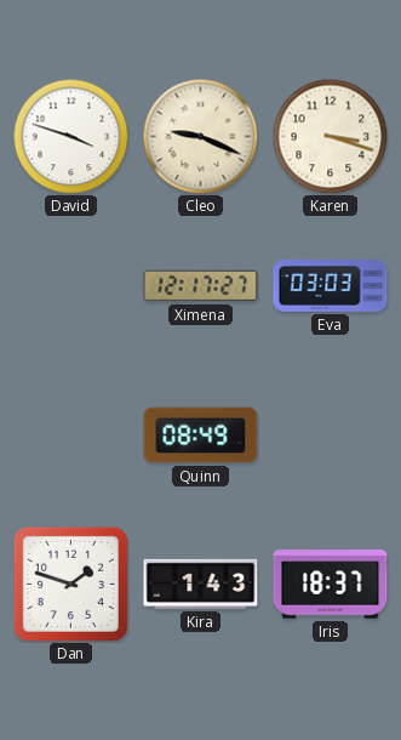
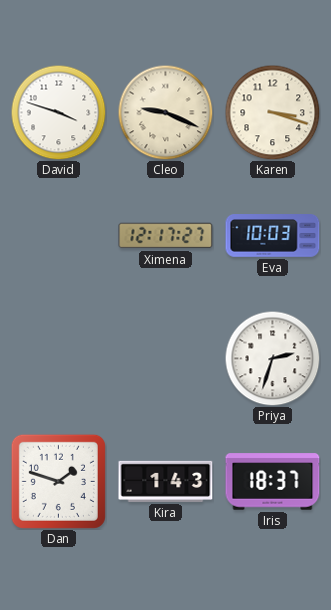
Eva: 03:03 -> 10:03
Quinn: 08:49 -> none
Priya: none -> 2:33
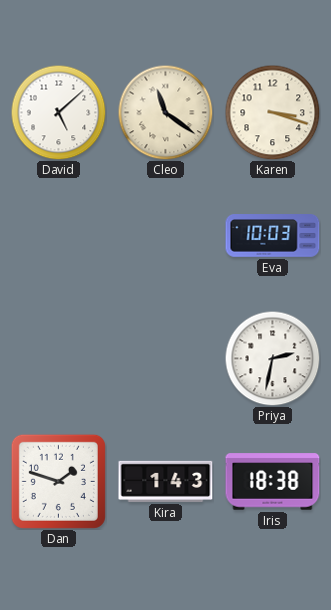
David: 3:48 -> 5:08
Cleo: 9:19 -> 11:21
Ximena: 12:17 -> none
Priya: 2:33 -> 2:32
Iris: 18:37 -> 18:38
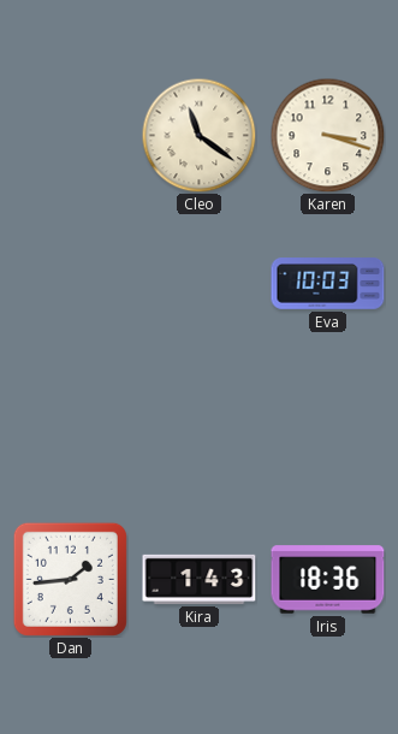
David: 5:08 -> none
Priya: 2:32 -> none
Dan: 1:48 -> 1:44
Iris: 18:38 -> 18:36
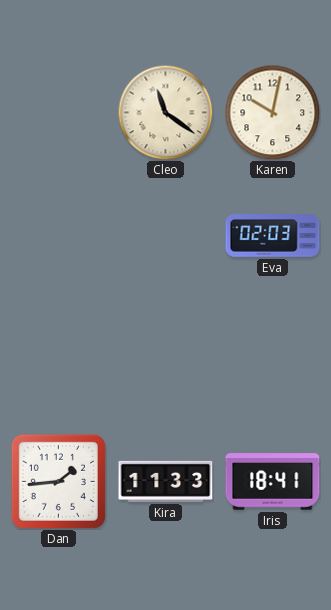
Karen: 3:18 -> 10:02
Eva: 10:03 -> 02:03
Kira: 1:43 -> 11:33
Iris: 18:36 -> 18:41
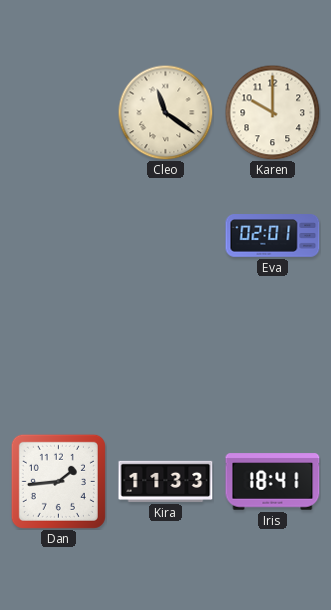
Karen: 10:02 -> 10:00
Eva: 02:03 -> 02:01
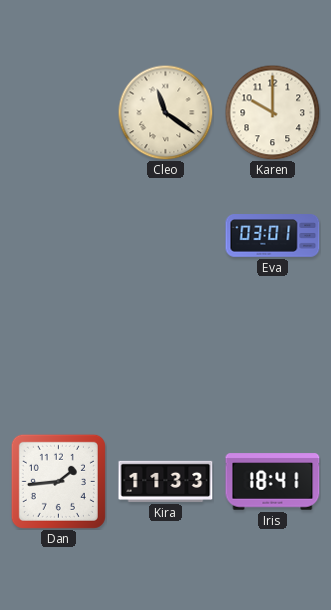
Eva: 02:01 -> 03:01
